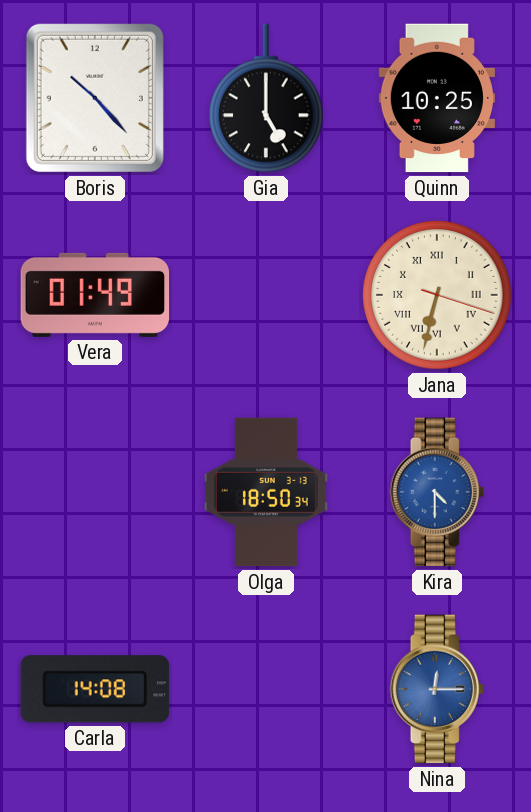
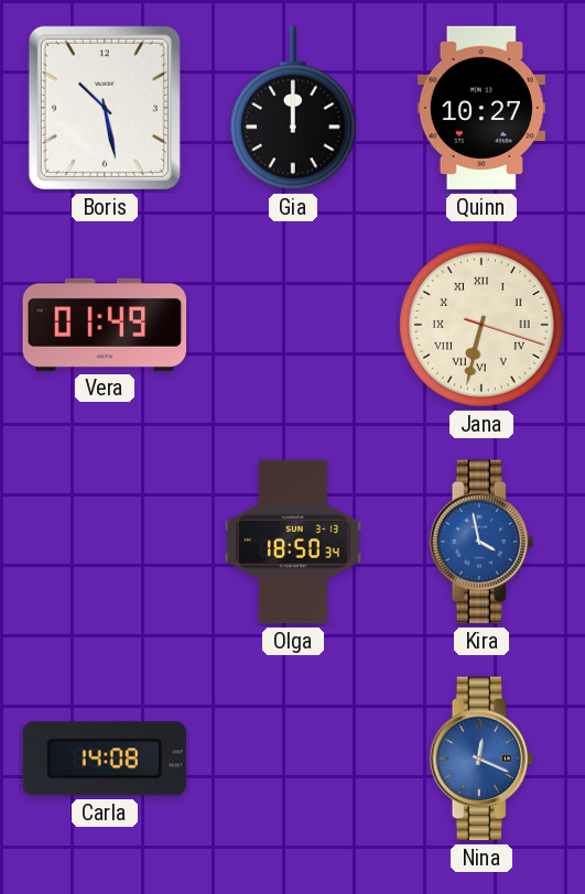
Boris: 10:23 -> 10:28
Gia: 5:00 -> 12:00
Quinn: 10:25 -> 10:27
Kira: 4:30 -> 3:58
Nina: 12:15 -> 12:19
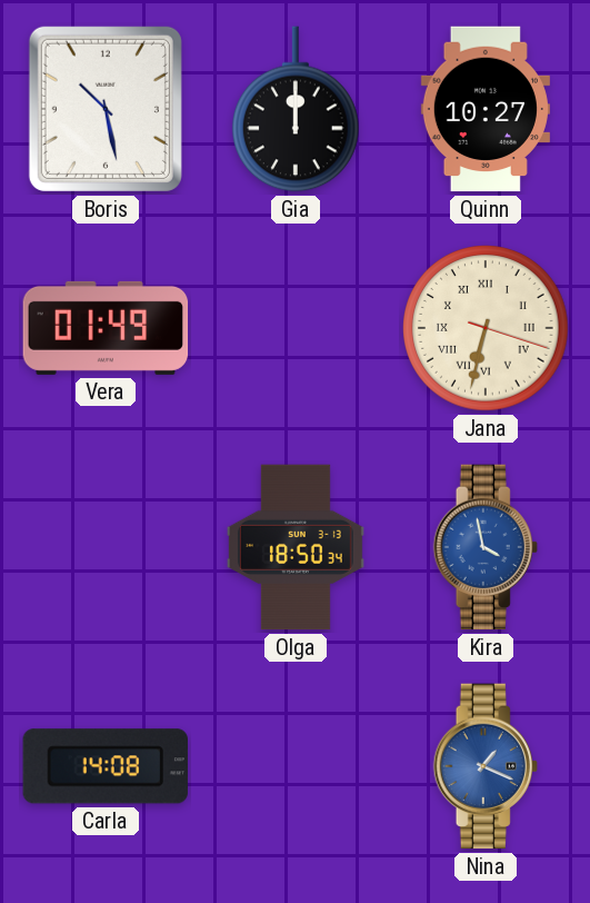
Nina: 12:19 -> 1:19
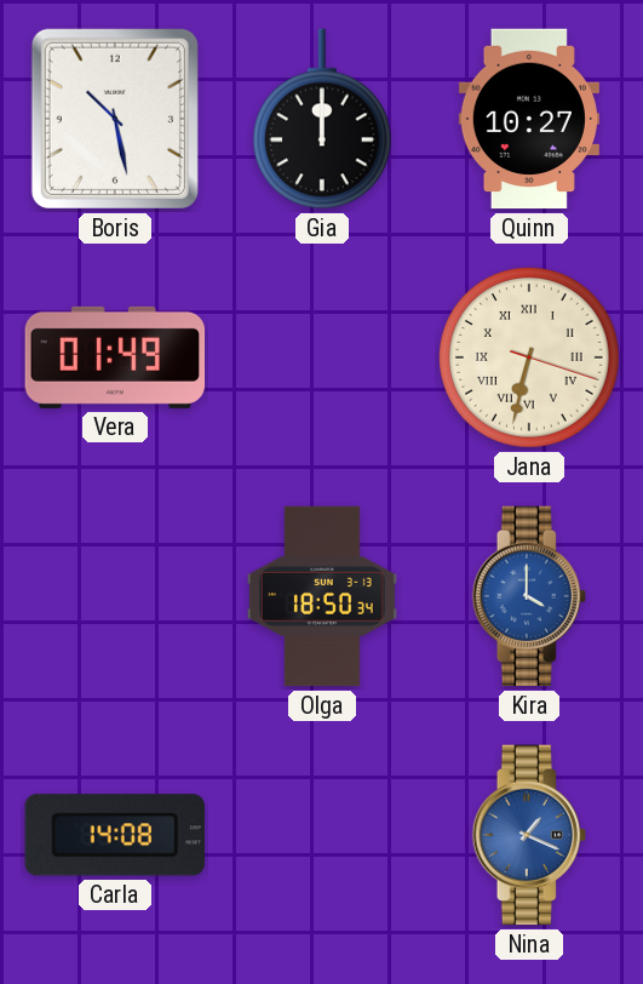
Kira: 3:58 -> 4:00
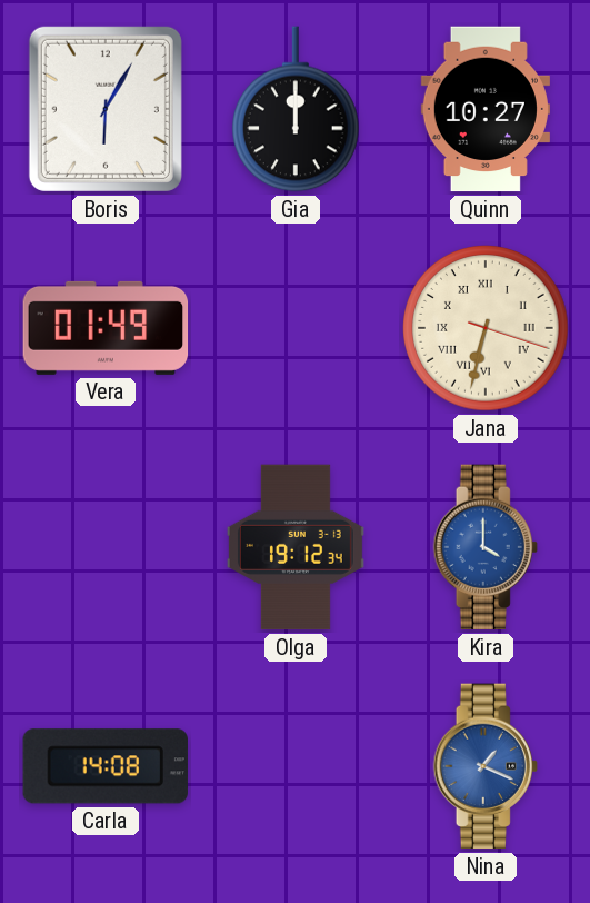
Boris: 10:28 -> 6:05
Olga: 18:50 -> 19:12
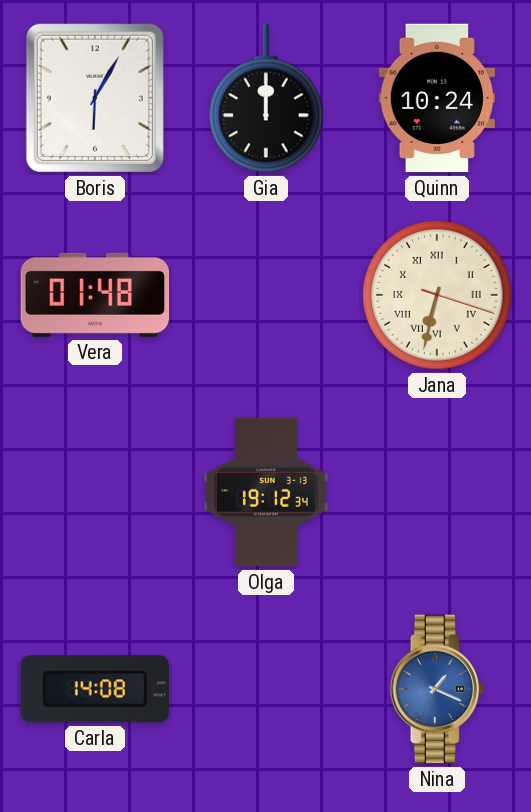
Quinn: 10:27 -> 10:24
Vera: 01:49 -> 01:48
Kira: 4:00 -> none
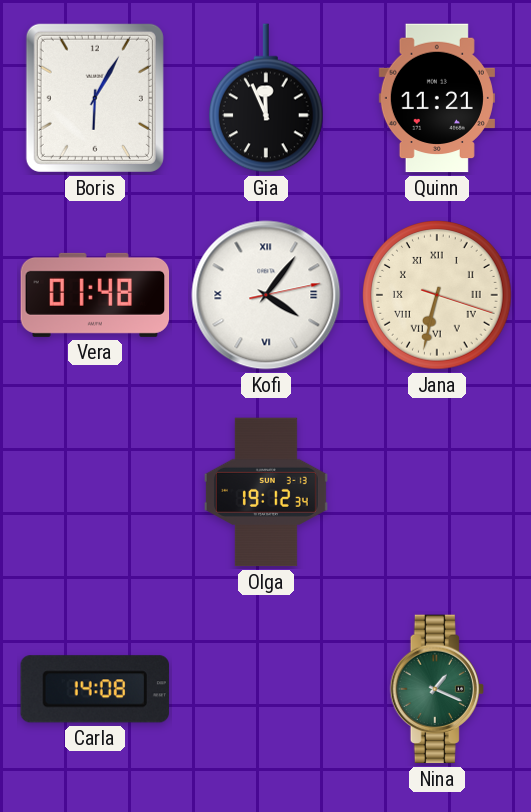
Gia: 12:00 -> 11:56
Quinn: 10:24 -> 11:21
Kofi: none -> 4:06
Nina dial: blue -> green
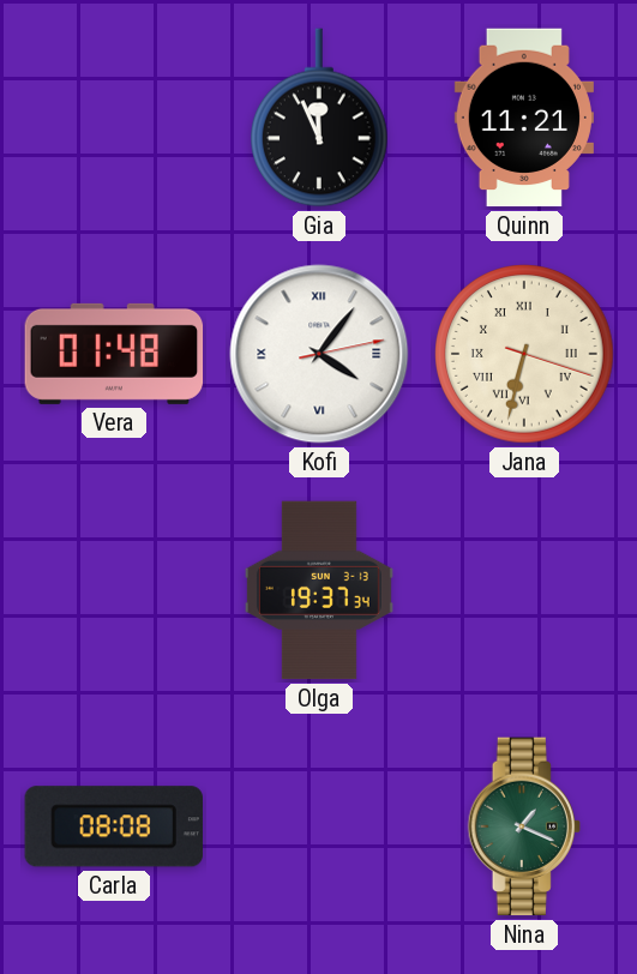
Boris: 6:05 -> none
Olga: 19:12 -> 19:37
Carla: 14:08 -> 08:08
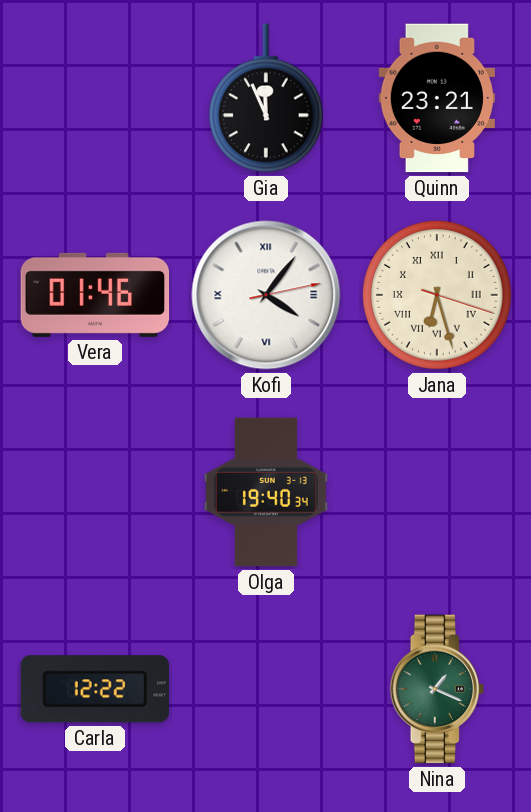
Quinn: 11:21 -> 23:21
Vera: 01:48 -> 01:46
Jana: 6:32 -> 6:27
Olga: 19:37 -> 19:40
Carla: 08:08 -> 12:22
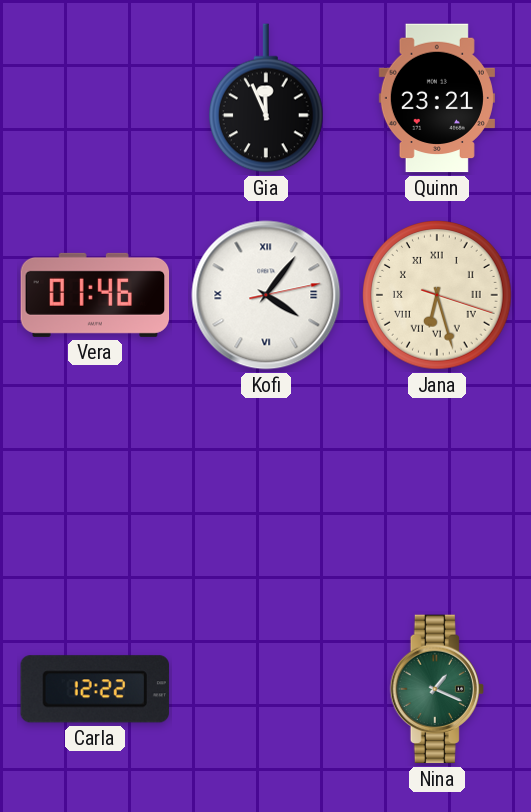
Olga: 19:40 -> none
